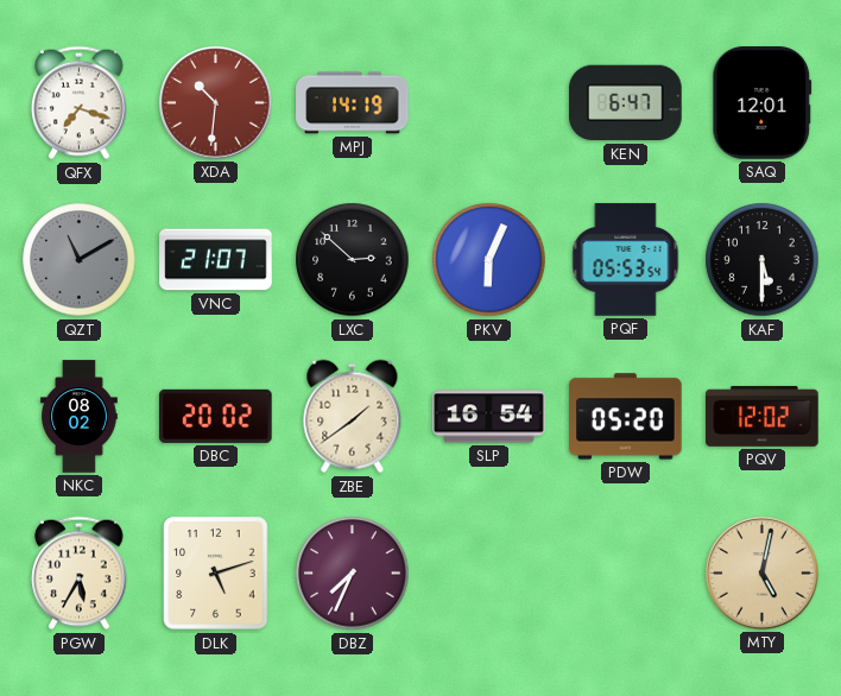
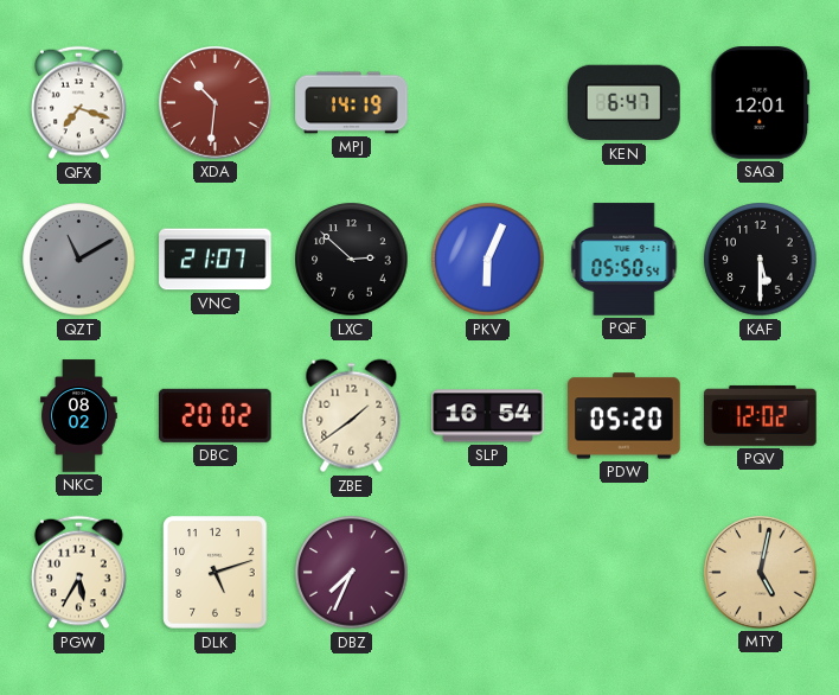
PQF: 05:53 -> 05:50
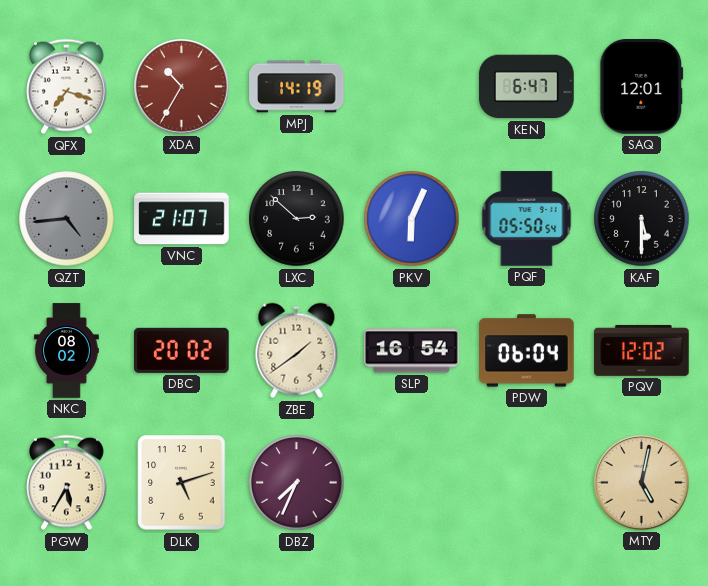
XDA: 10:31 -> 10:35
QZT: 11:10 -> 4:44
PDW: 05:20 -> 06:04
